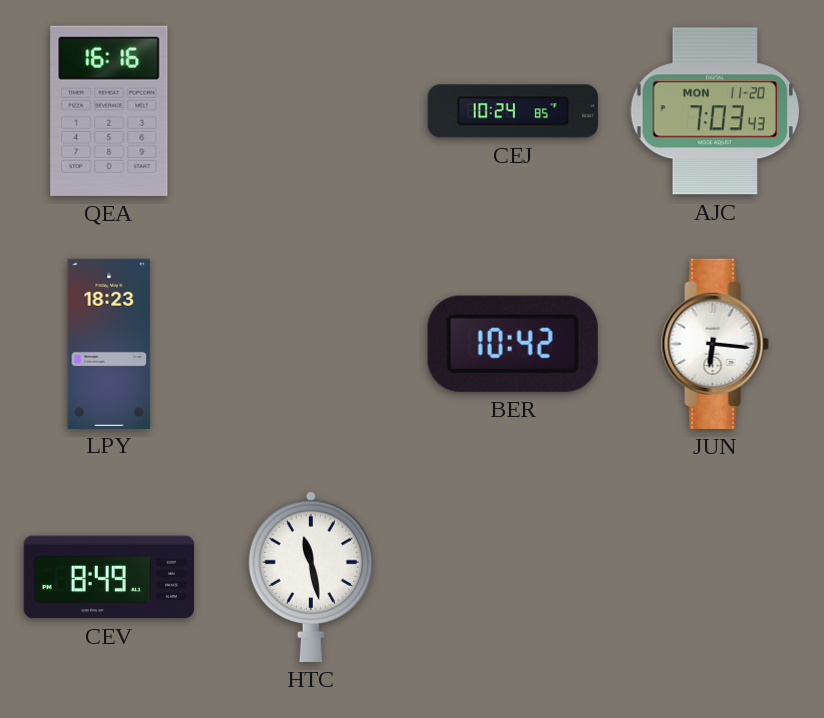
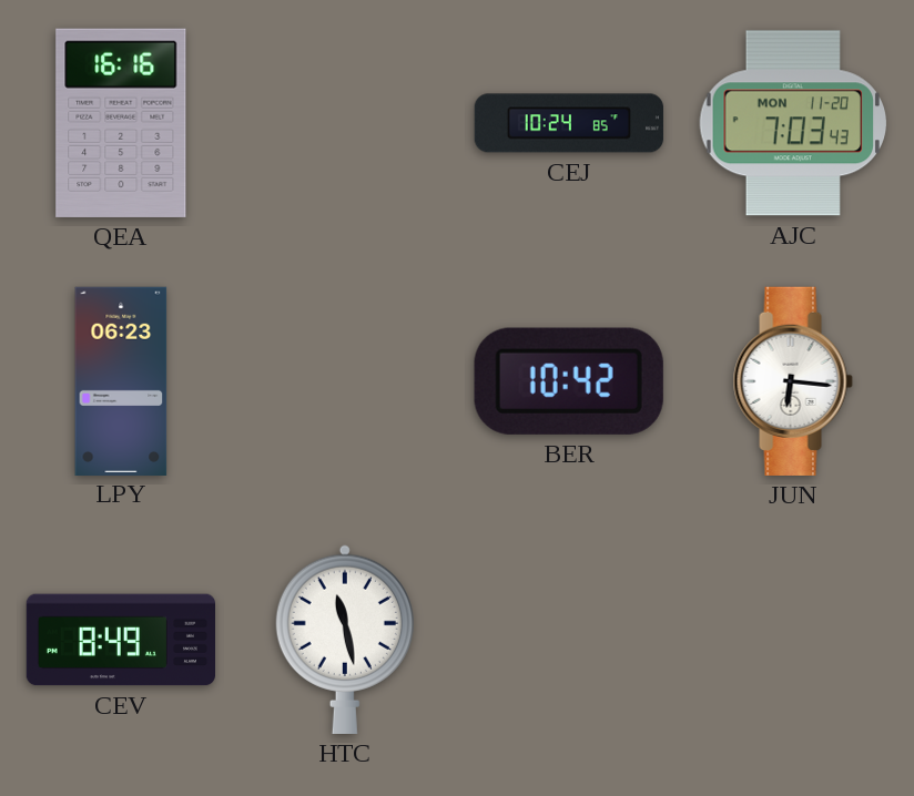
LPY: 18:23 -> 06:23
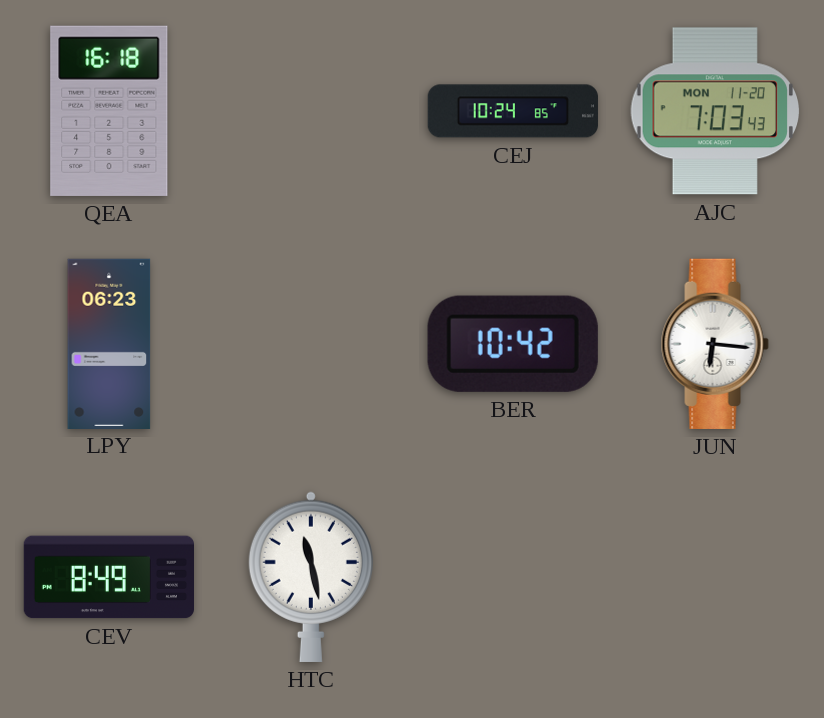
QEA: 16:16 -> 16:18
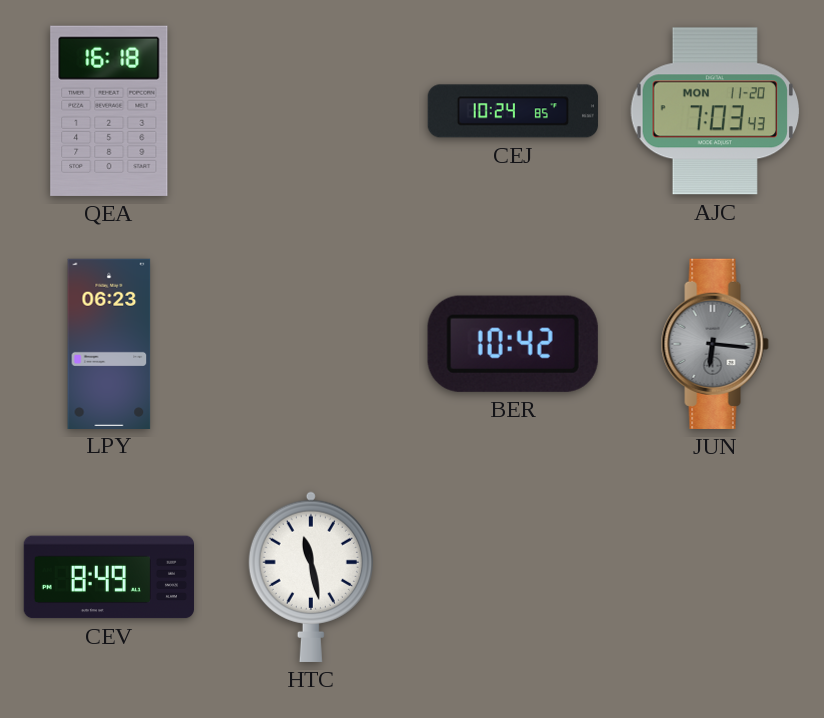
JUN dial: white -> grey
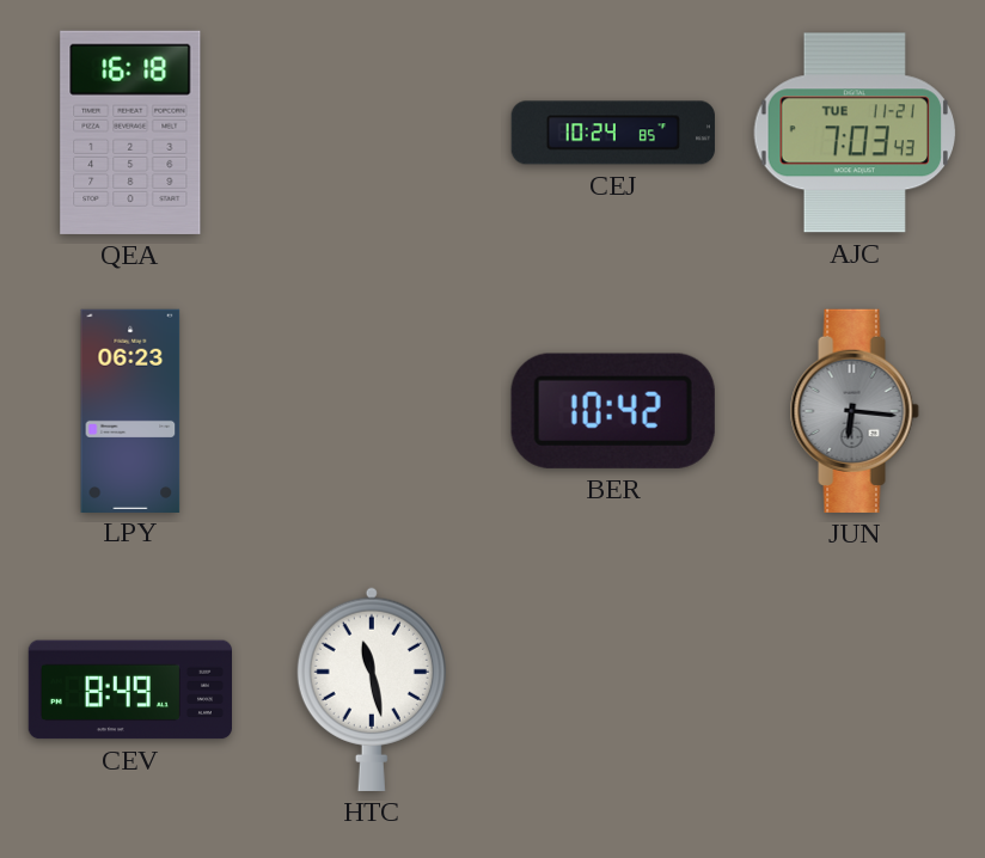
AJC date: MON 11-20 -> TUE 11-21
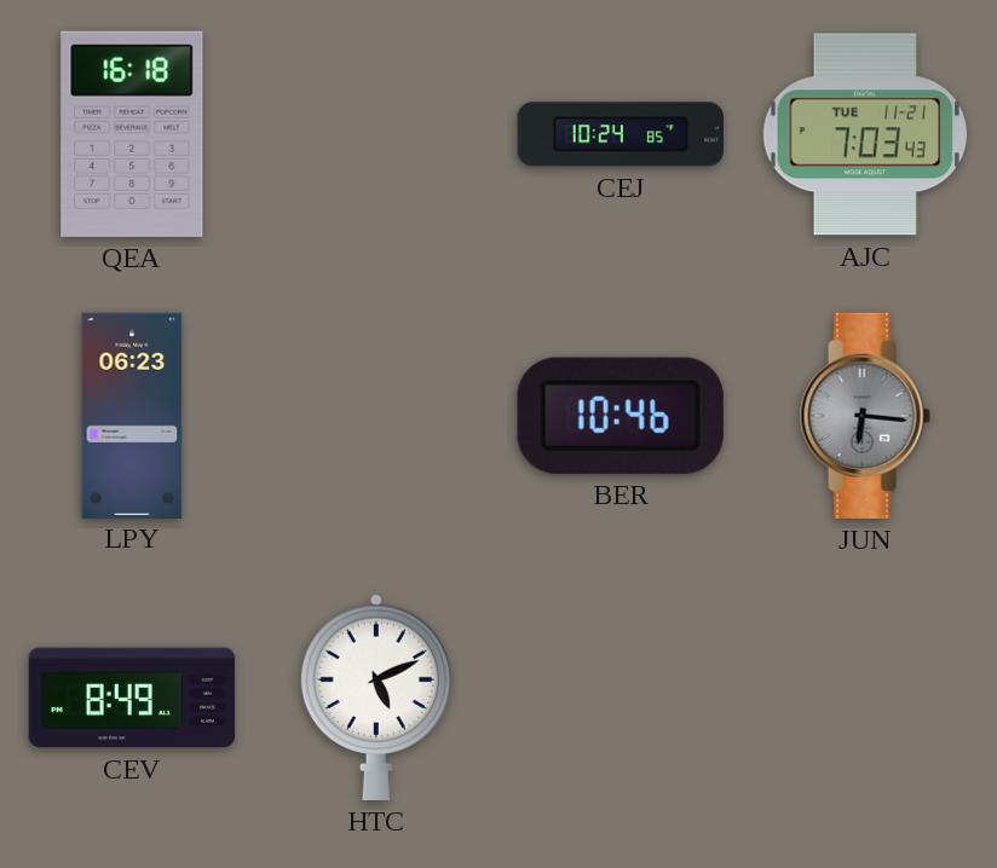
BER: 10:42 -> 10:46
HTC: 11:28 -> 5:11
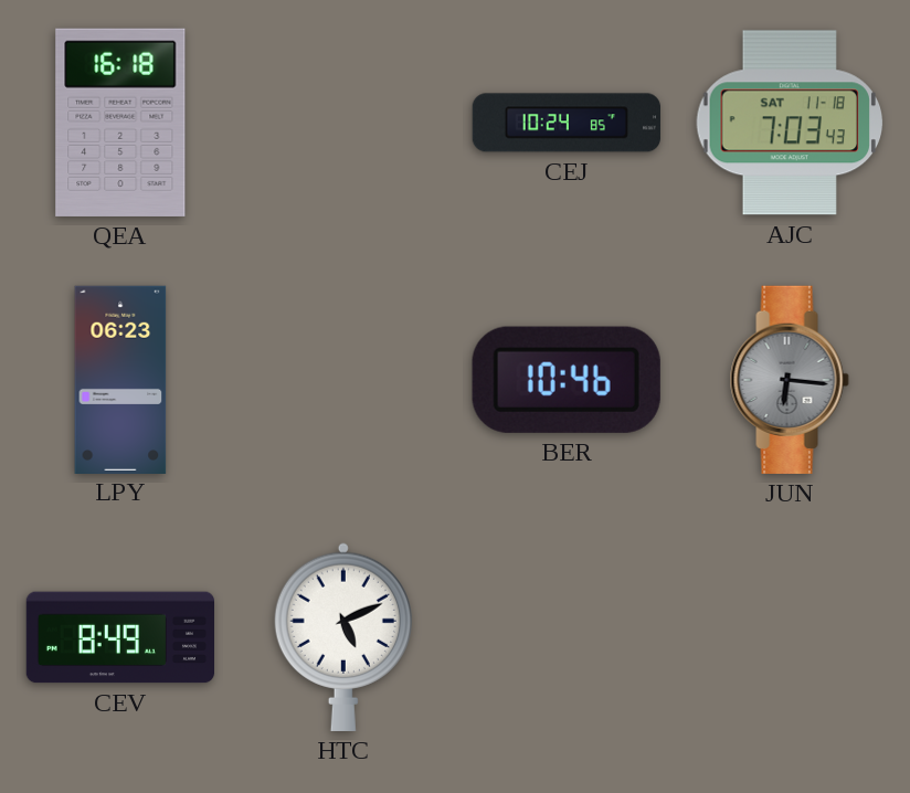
AJC date: TUE 11-21 -> SAT 11-18
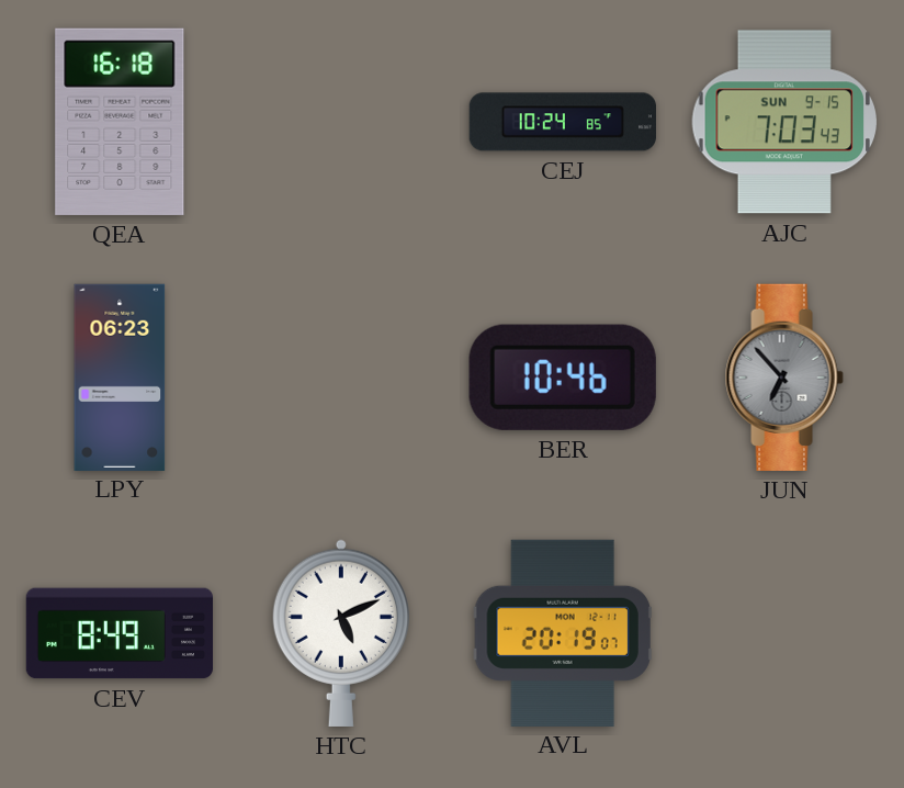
AJC date: SAT 11-18 -> SUN 9-15
JUN: 6:16 -> 6:53
AVL: none -> 20:19
